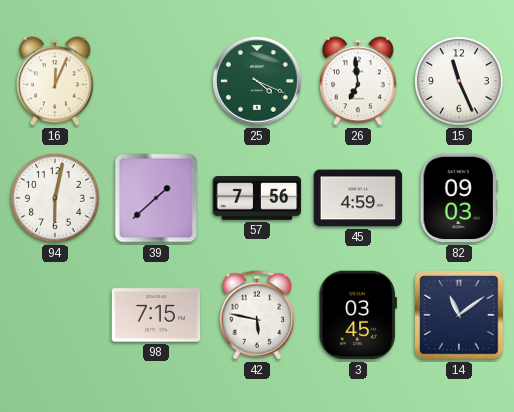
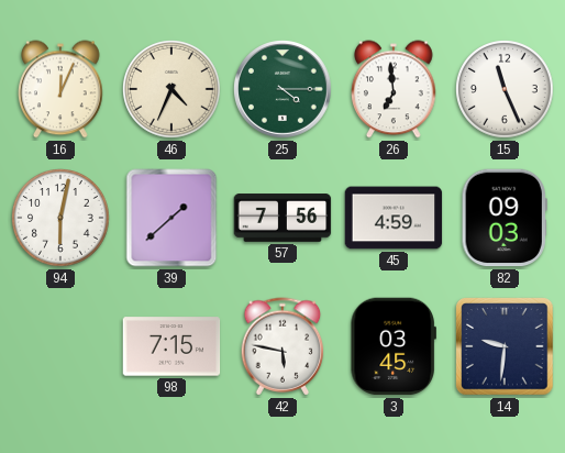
46: none -> 4:34
25: 4:19 -> 4:15
14: 11:09 -> 9:31
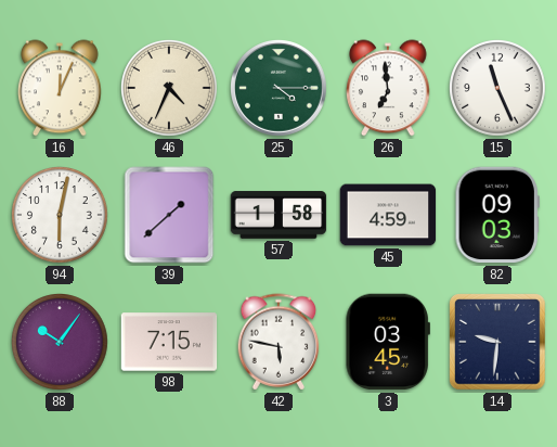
57: 7:56 -> 1:58
88: none -> 10:06
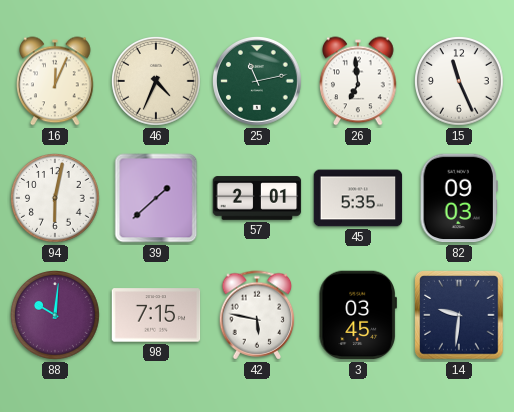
25: 4:15 -> 11:13
57: 1:58 -> 2:01
45: 4:59 -> 5:35
88: 10:06 -> 10:01
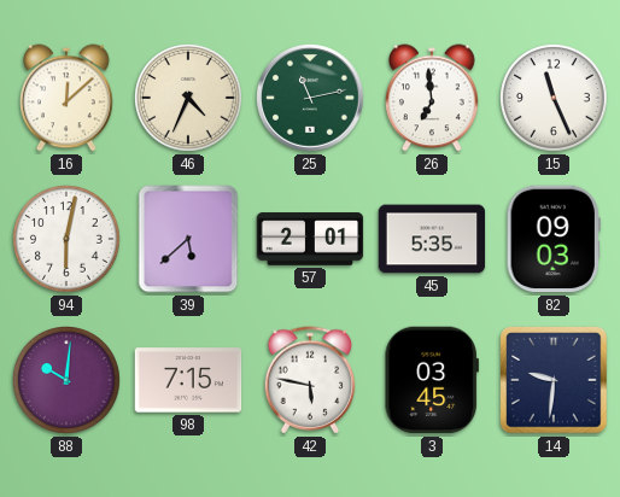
16: 12:04 -> 12:08
39: 1:38 -> 5:38
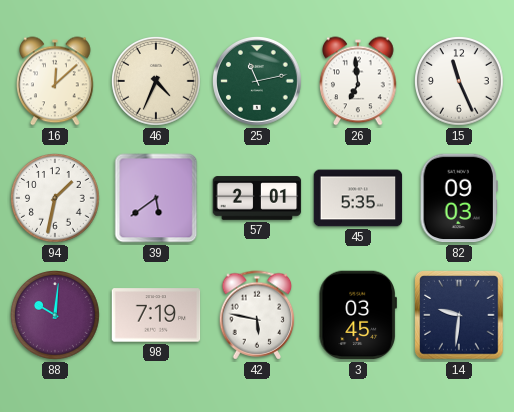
94: 6:02 -> 1:32
39: 5:38 -> 5:39
98: 7:15 -> 7:19
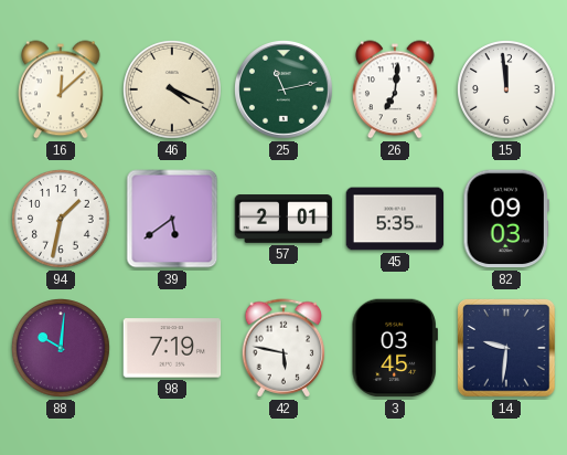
46: 4:34 -> 4:19
26: 6:59 -> 7:01
15: 11:26 -> 11:59
